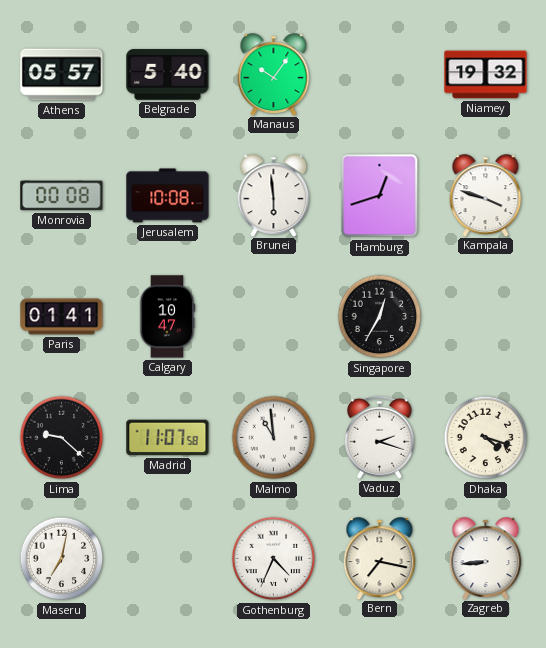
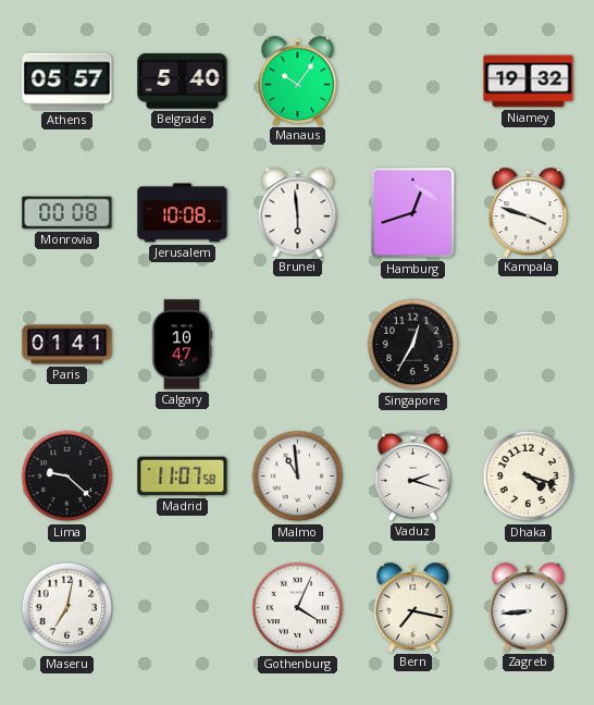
Gothenburg: 4:34 -> 4:04
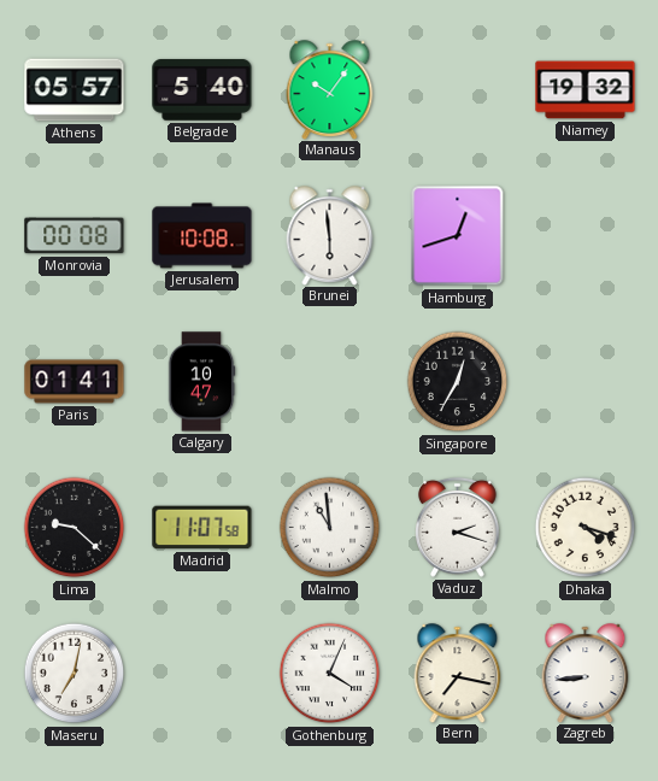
Kampala: 3:48 -> none
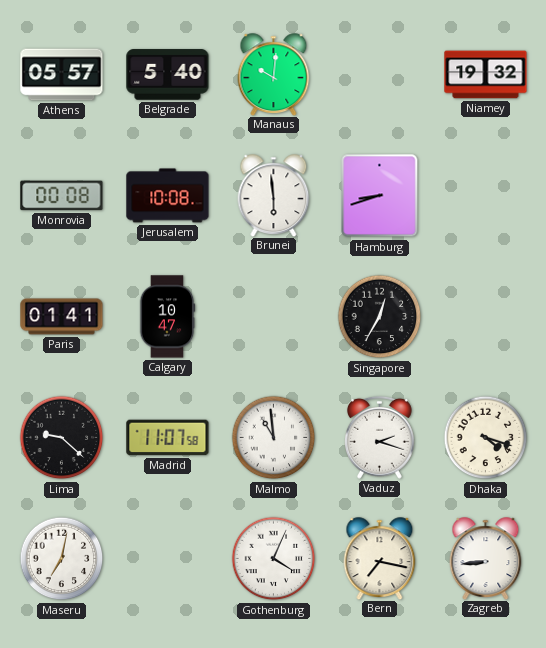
Manaus: 10:06 -> 10:01
Hamburg: 12:42 -> 8:42
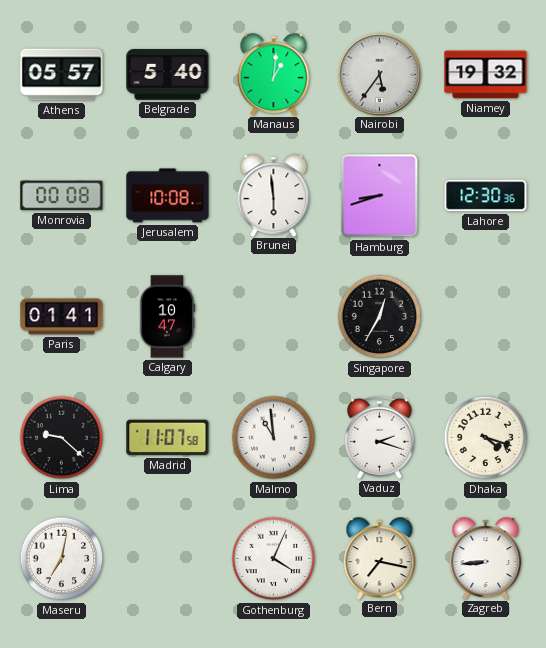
Manaus: 10:01 -> 1:01
Nairobi: none -> 5:36
Lahore: none -> 12:30
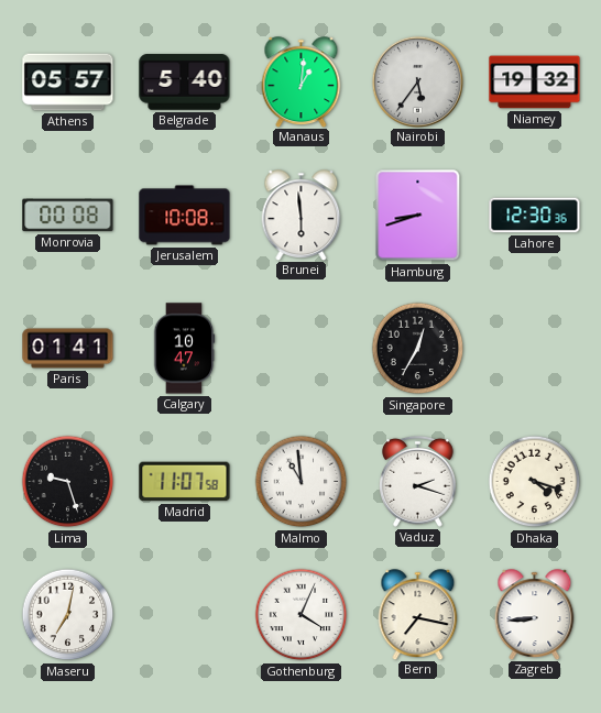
Lima: 9:22 -> 9:27
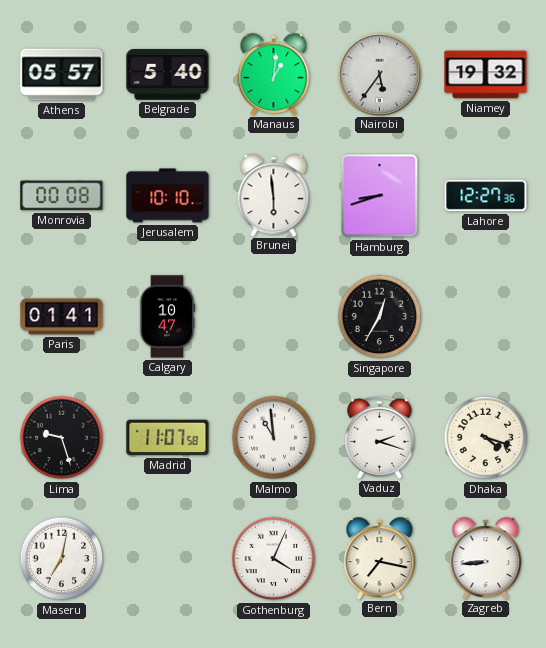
Jerusalem: 10:08 -> 10:10
Lahore: 12:30 -> 12:27
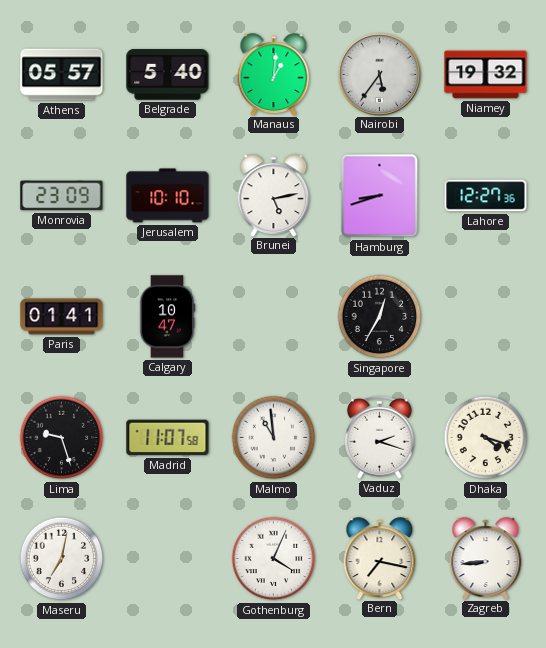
Monrovia: 00:08 -> 23:09
Brunei: 5:59 -> 5:13
